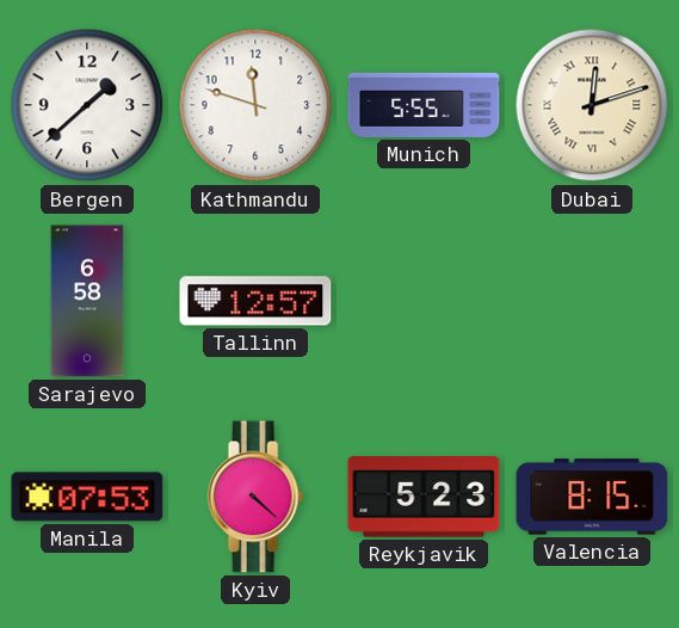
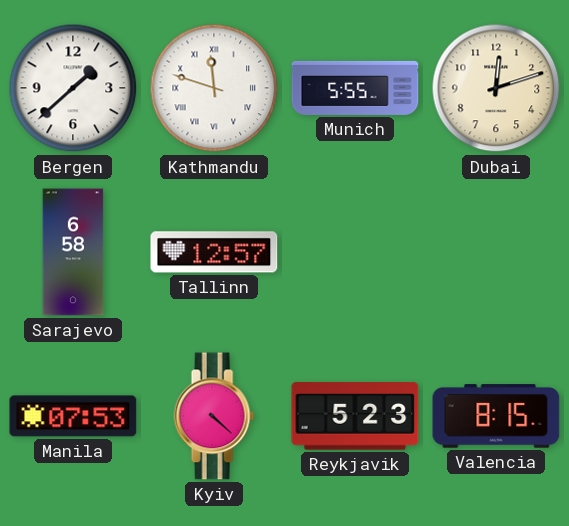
Kathmandu numerals: Arabic -> Roman
Dubai numerals: Roman -> Arabic
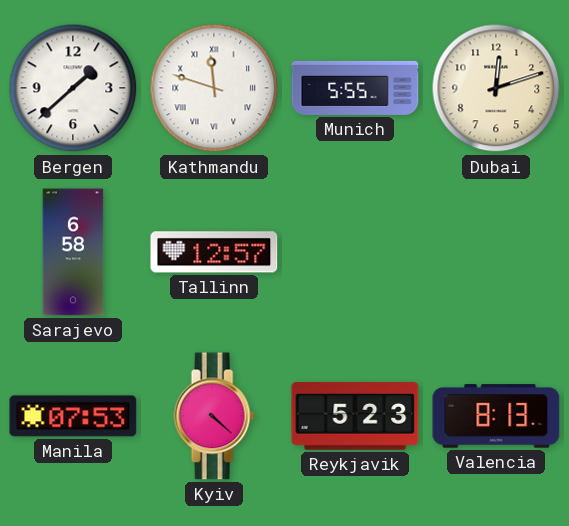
Valencia: 8:15 -> 8:13
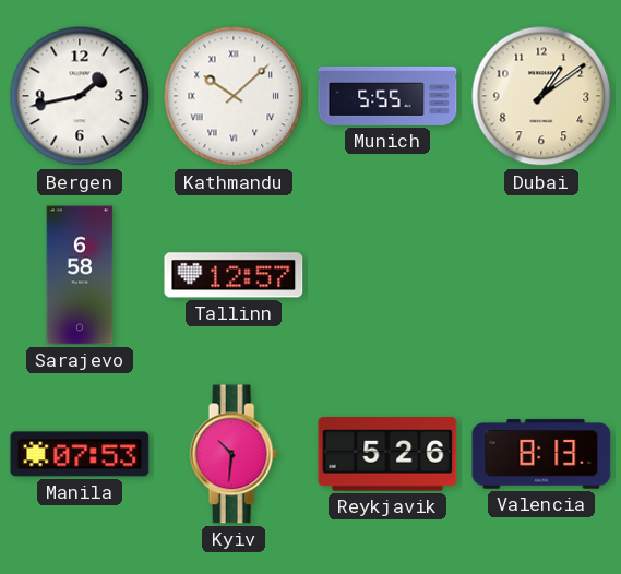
Bergen: 1:38 -> 1:43
Kathmandu: 11:48 -> 10:08
Dubai: 12:12 -> 1:09
Kyiv: 4:22 -> 10:31
Reykjavik: 5:23 -> 5:26
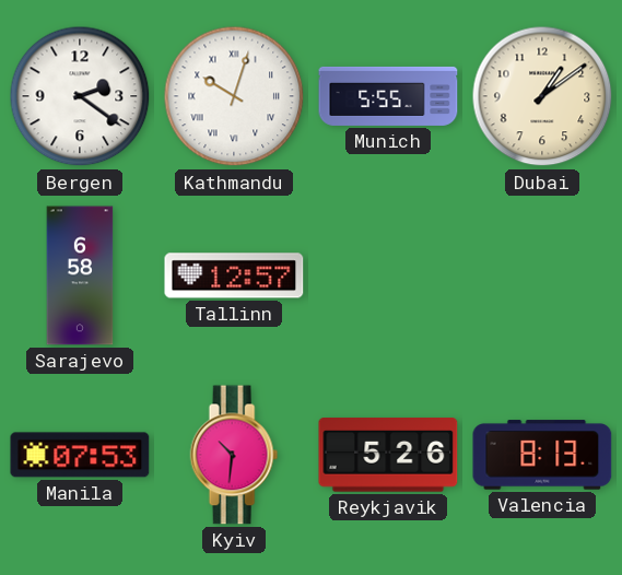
Bergen: 1:43 -> 2:21
Kathmandu: 10:08 -> 10:03
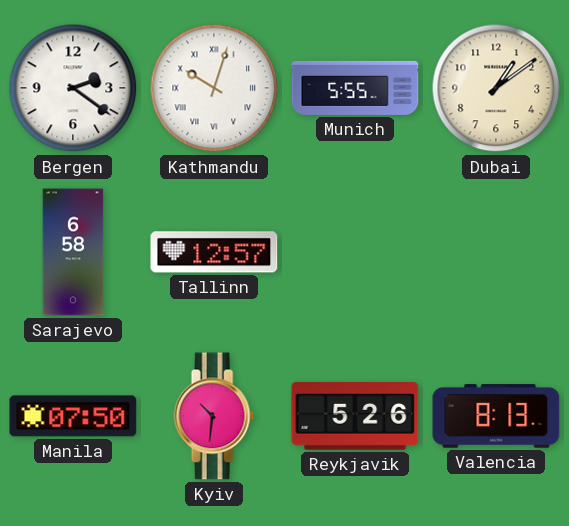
Manila: 07:53 -> 07:50
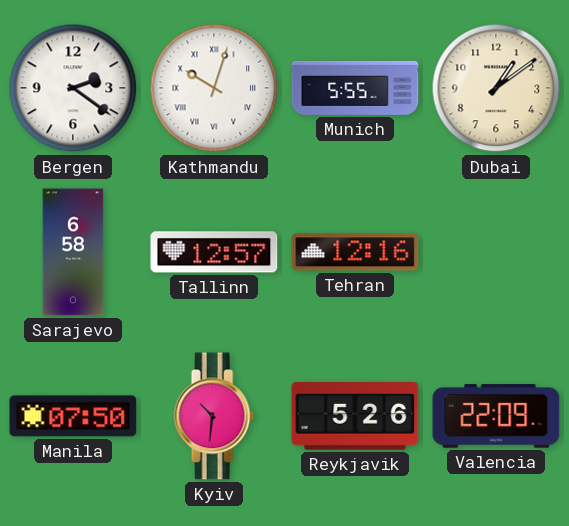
Tehran: none -> 12:16
Valencia: 8:13 -> 22:09
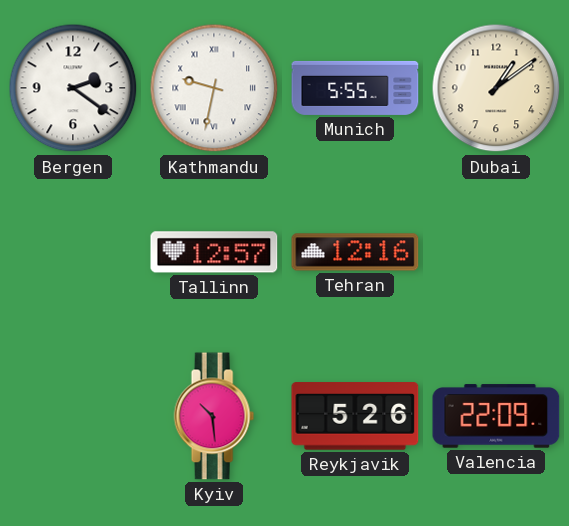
Kathmandu: 10:03 -> 9:32
Sarajevo: 6:58 -> none
Manila: 07:50 -> none
Kyiv: 10:31 -> 10:29
